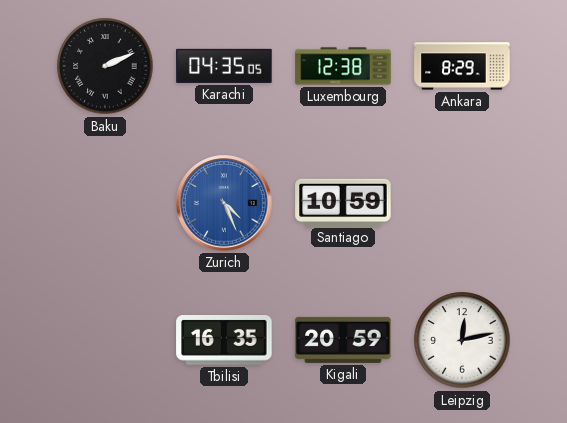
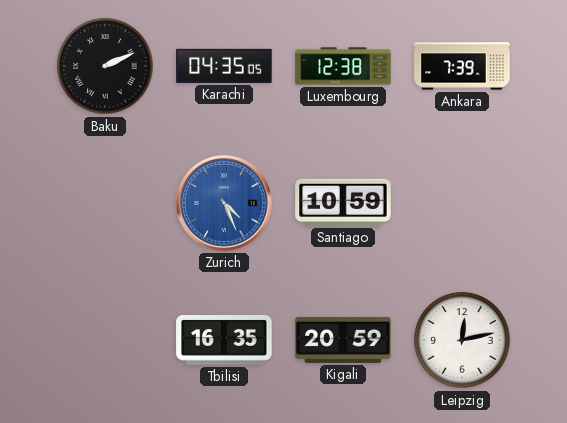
Ankara: 8:29 -> 7:39
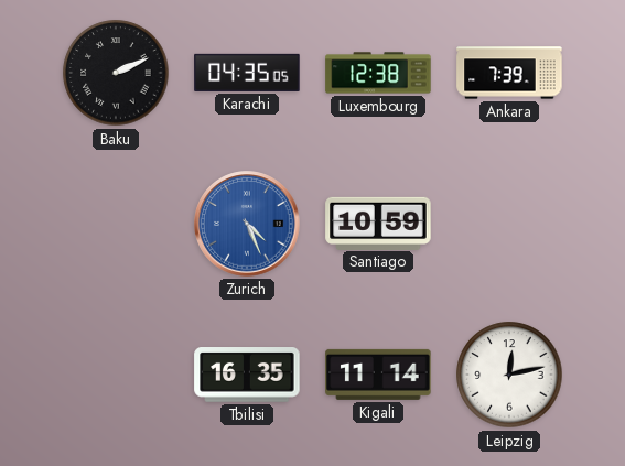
Kigali: 20:59 -> 11:14
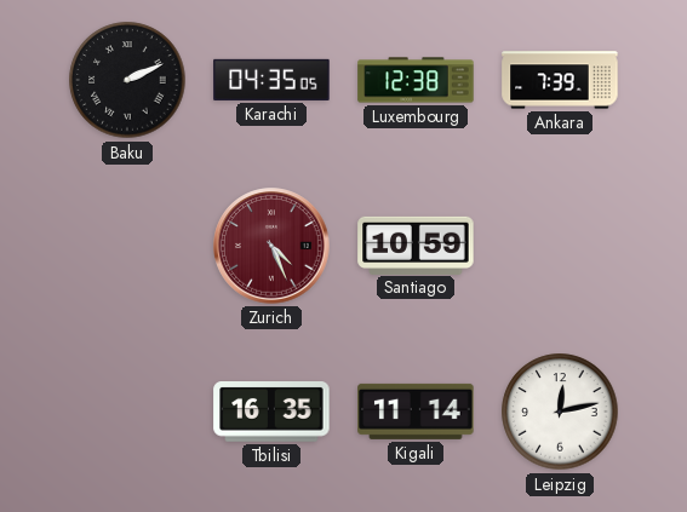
Zurich dial: blue -> burgundy
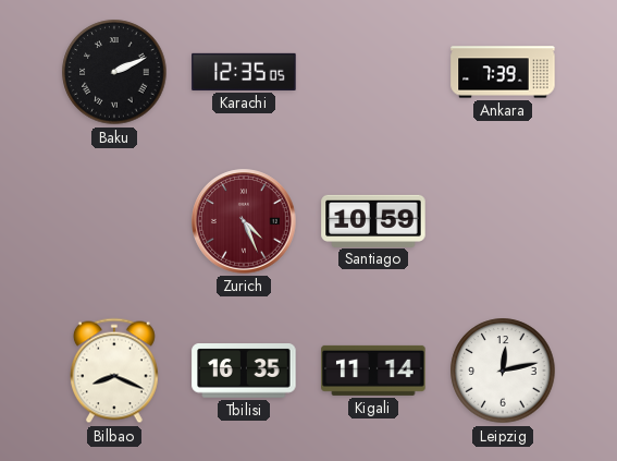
Karachi: 04:35 -> 12:35
Luxembourg: 12:38 -> none
Bilbao: none -> 8:19
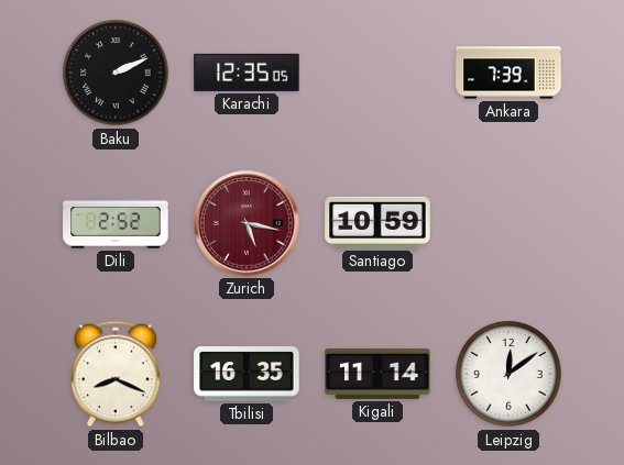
Dili: none -> 2:52
Zurich: 4:26 -> 5:17
Leipzig: 12:13 -> 12:09
